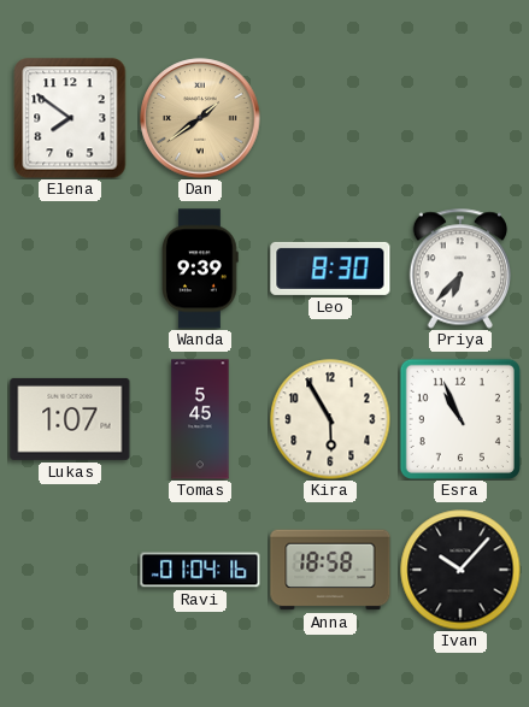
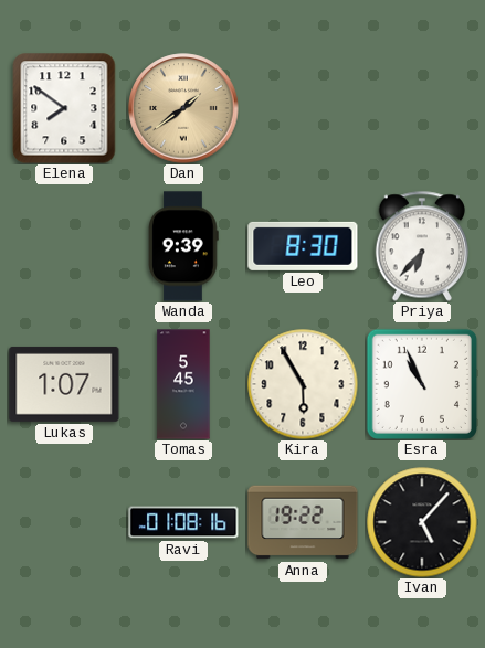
Ravi: 01:04 -> 01:08
Anna: 18:58 -> 19:22
Ivan: 10:07 -> 5:07
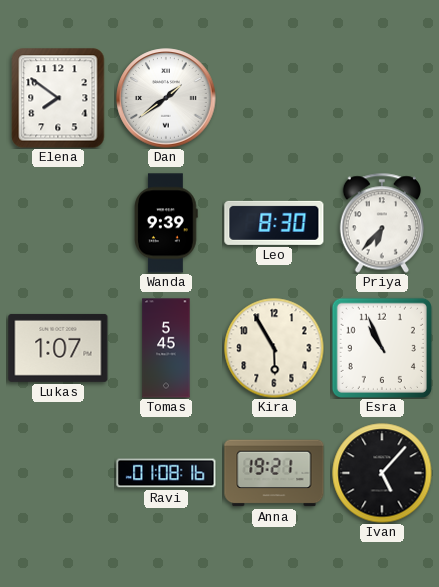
Dan dial: champagne -> white
Anna: 19:22 -> 19:21
